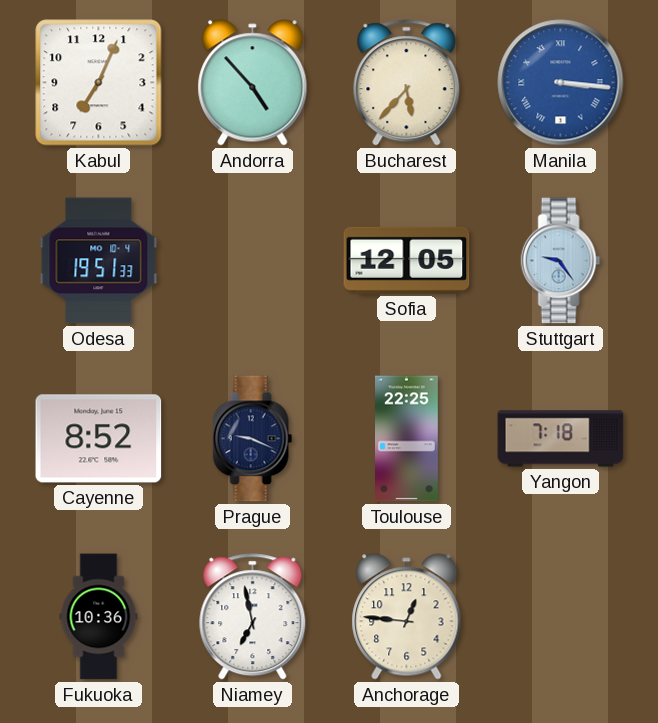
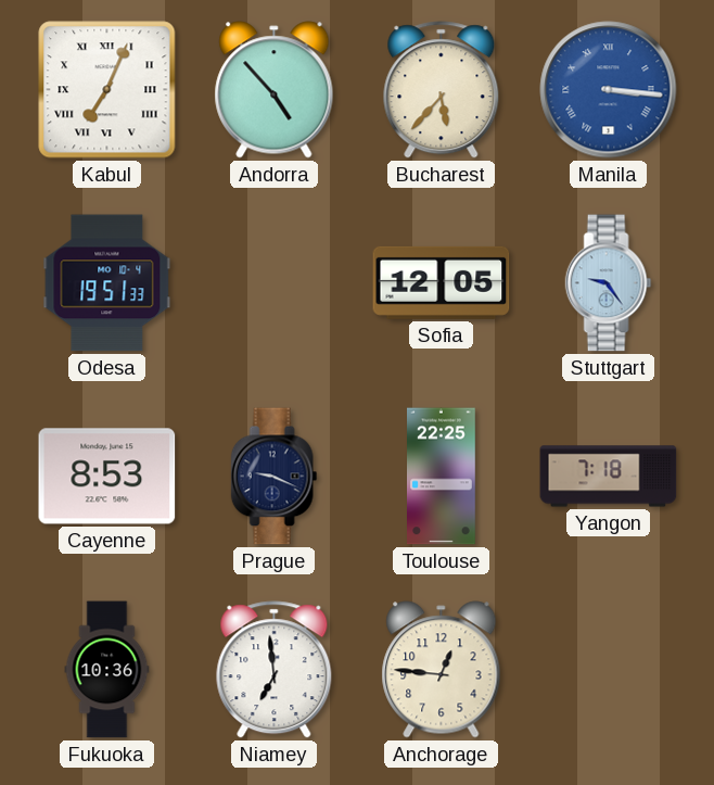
Kabul numerals: Arabic -> Roman
Cayenne: 8:52 -> 8:53
Niamey: 6:58 -> 6:59
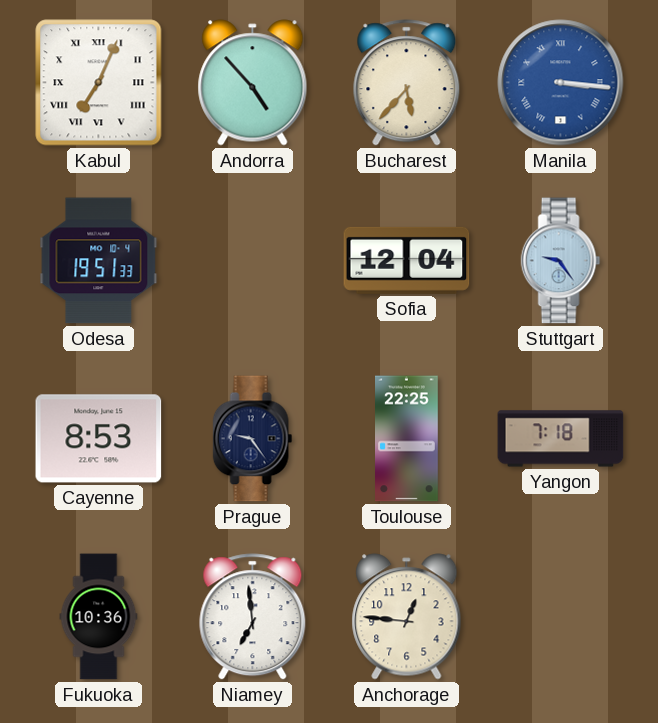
Sofia: 12:05 -> 12:04
Prague: 9:19 -> 9:24
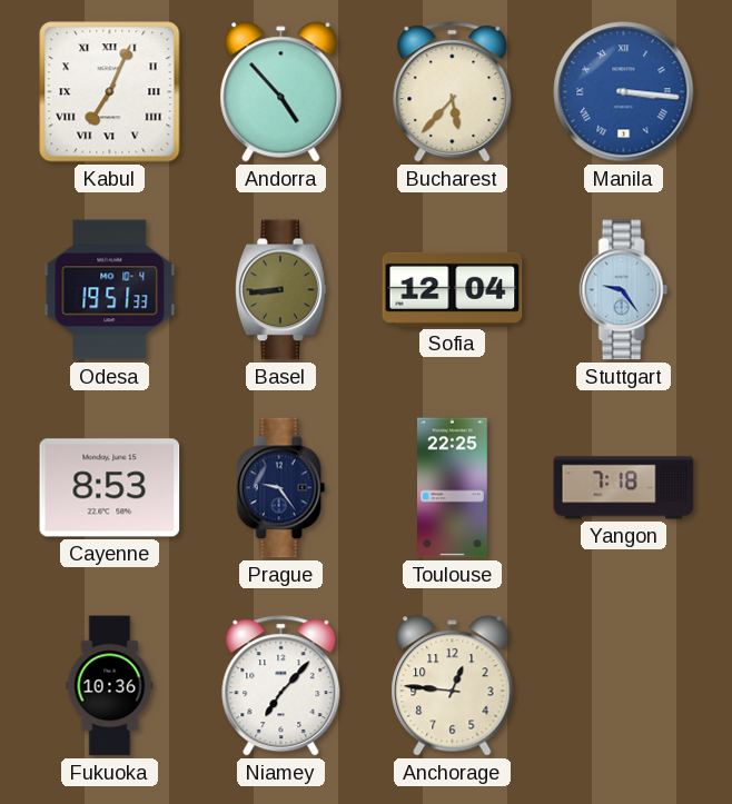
Basel: none -> 8:44
Niamey: 6:59 -> 7:07
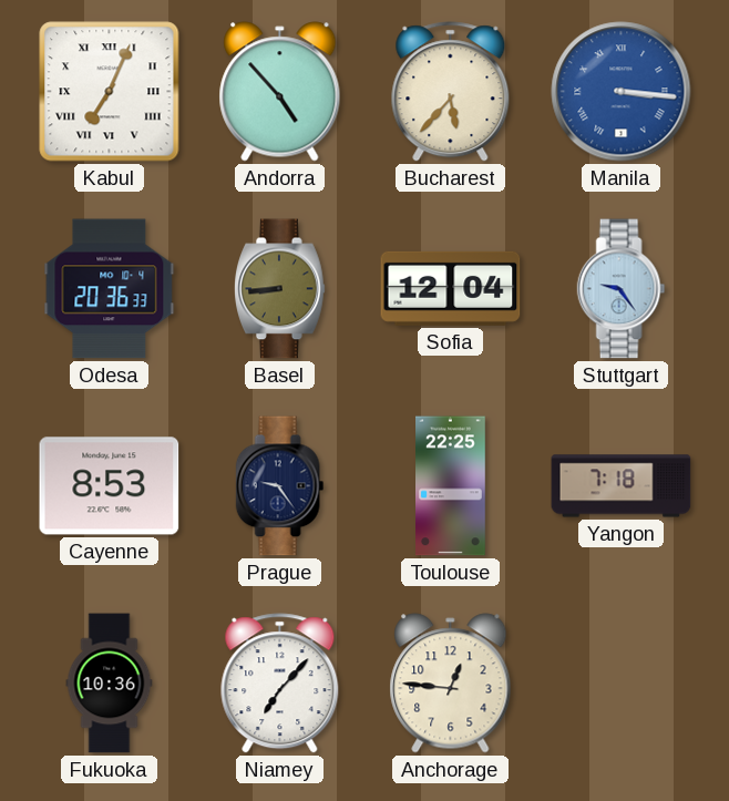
Odesa: 19:51 -> 20:36
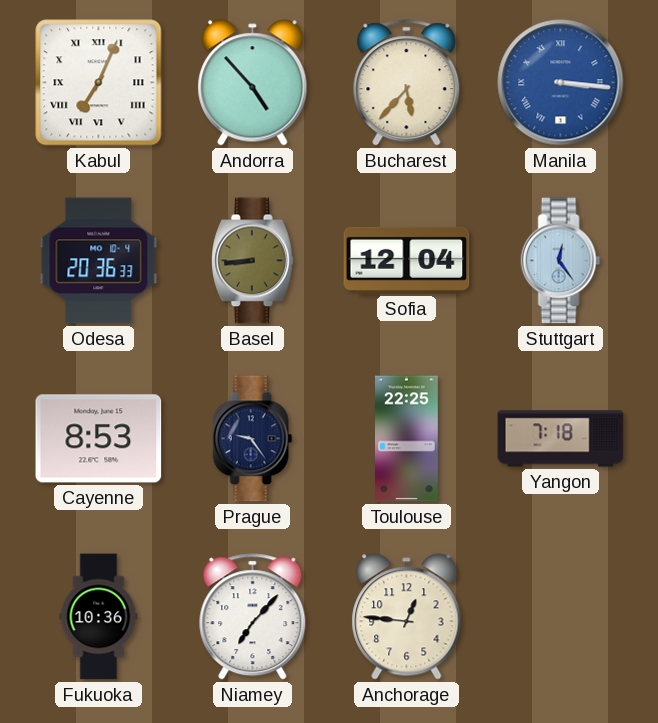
Stuttgart: 9:24 -> 12:24
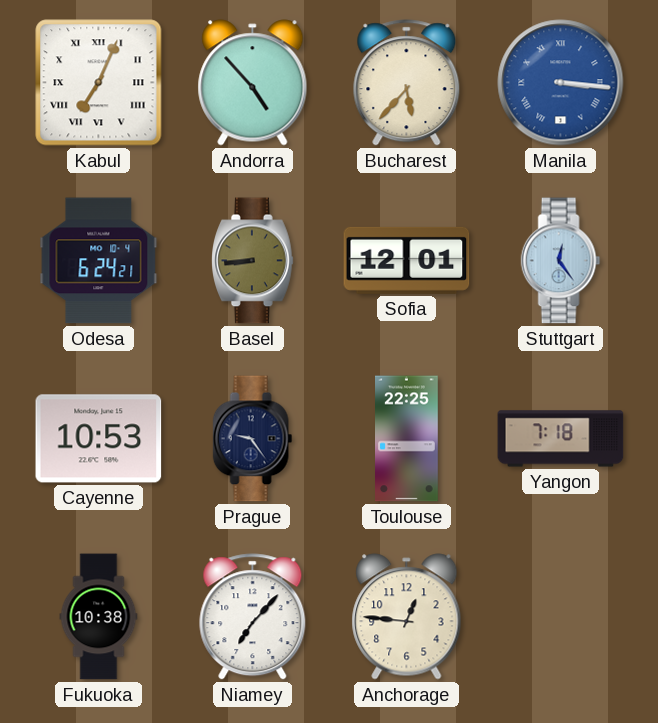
Odesa: 20:36 -> 6:24
Sofia: 12:04 -> 12:01
Cayenne: 8:53 -> 10:53
Fukuoka: 10:36 -> 10:38
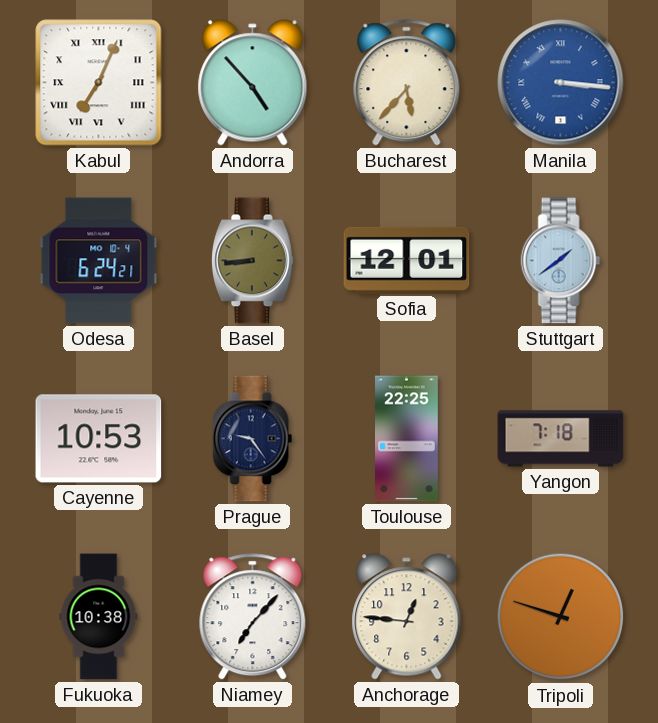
Stuttgart: 12:24 -> 1:39
Tripoli: none -> 12:48
